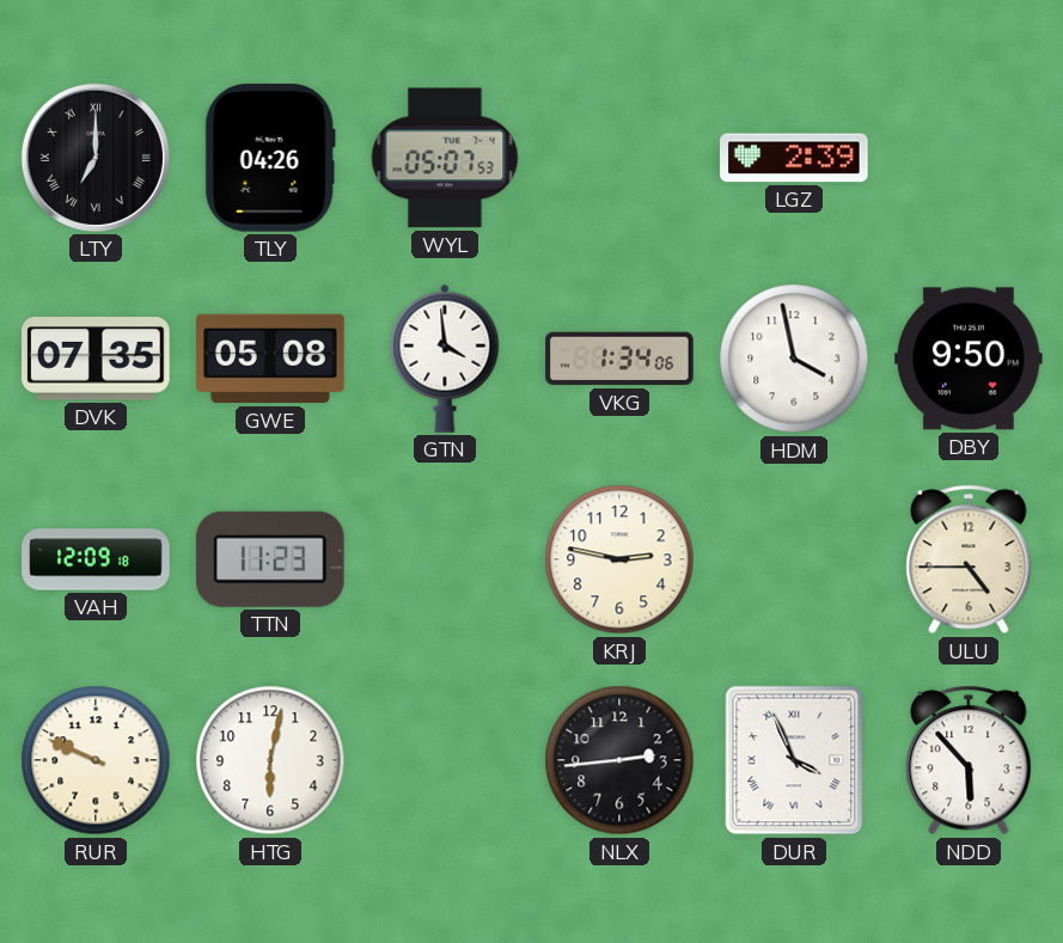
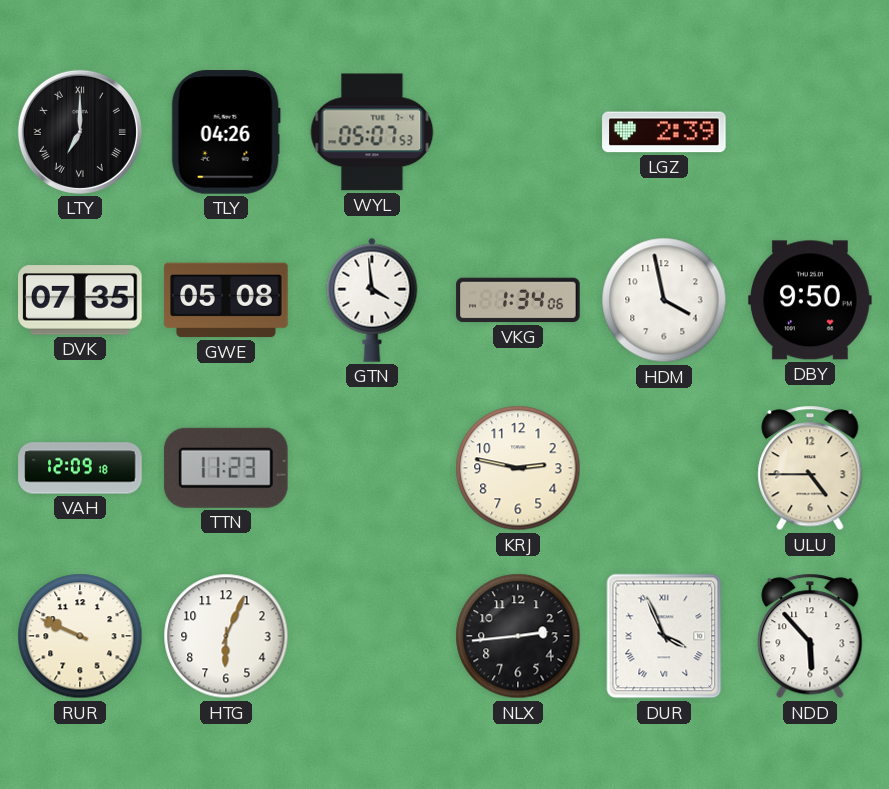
HTG: 6:02 -> 6:04
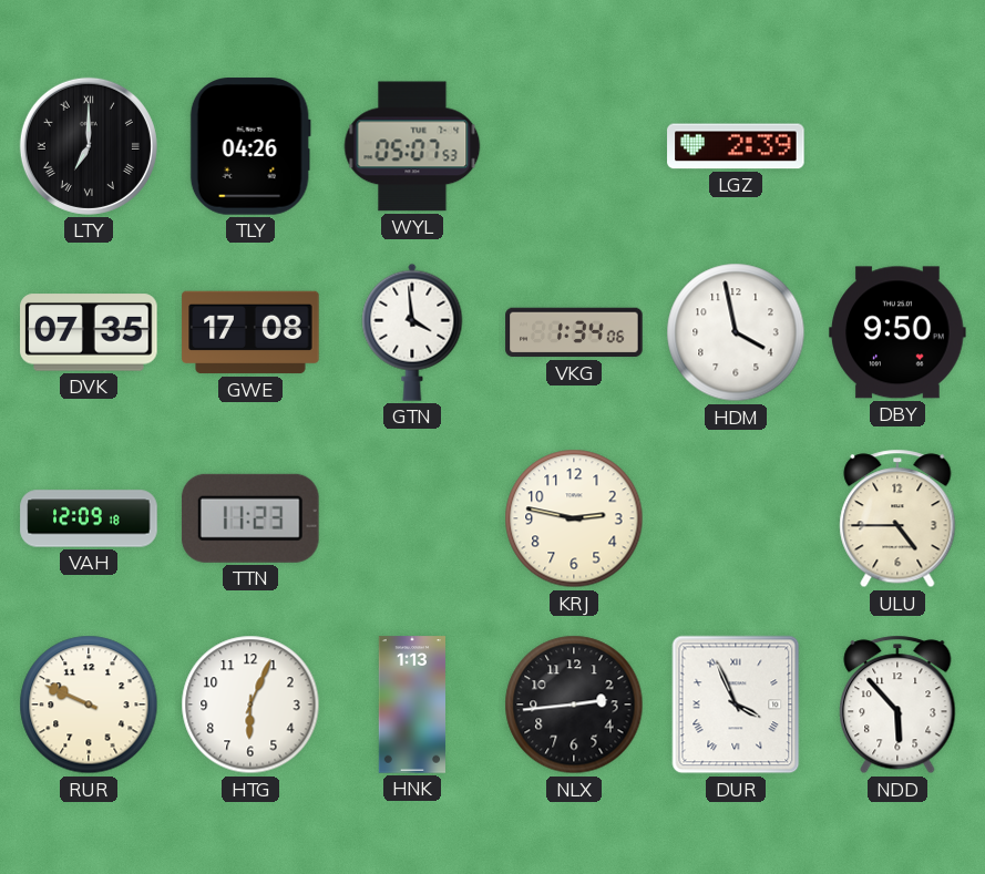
GWE: 05:08 -> 17:08
HNK: none -> 1:13
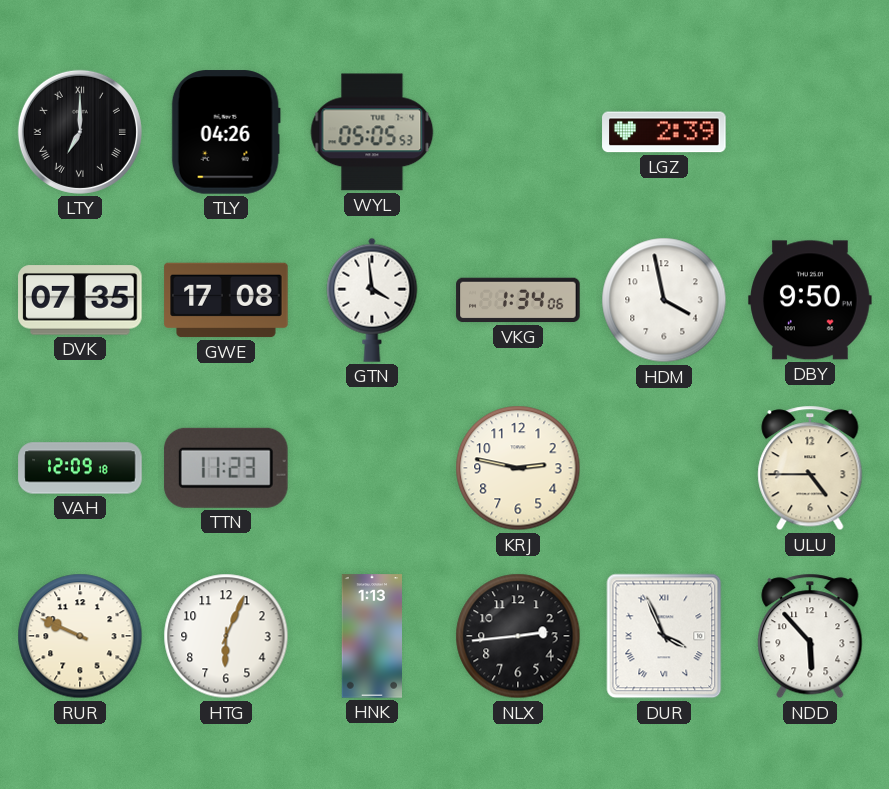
WYL: 05:07 -> 05:05
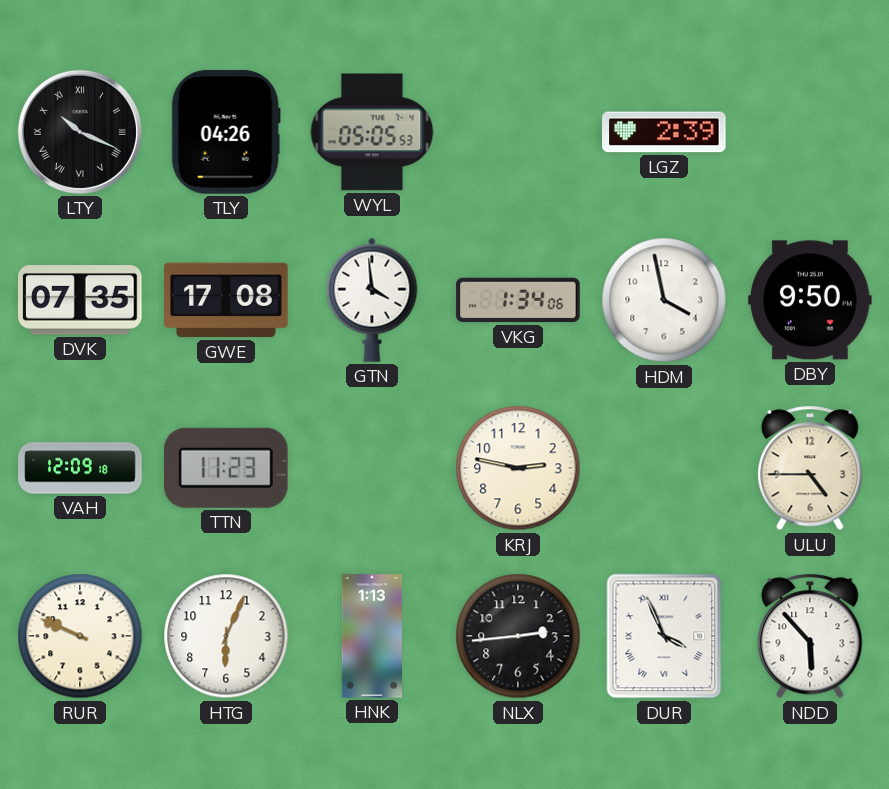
LTY: 7:00 -> 10:19
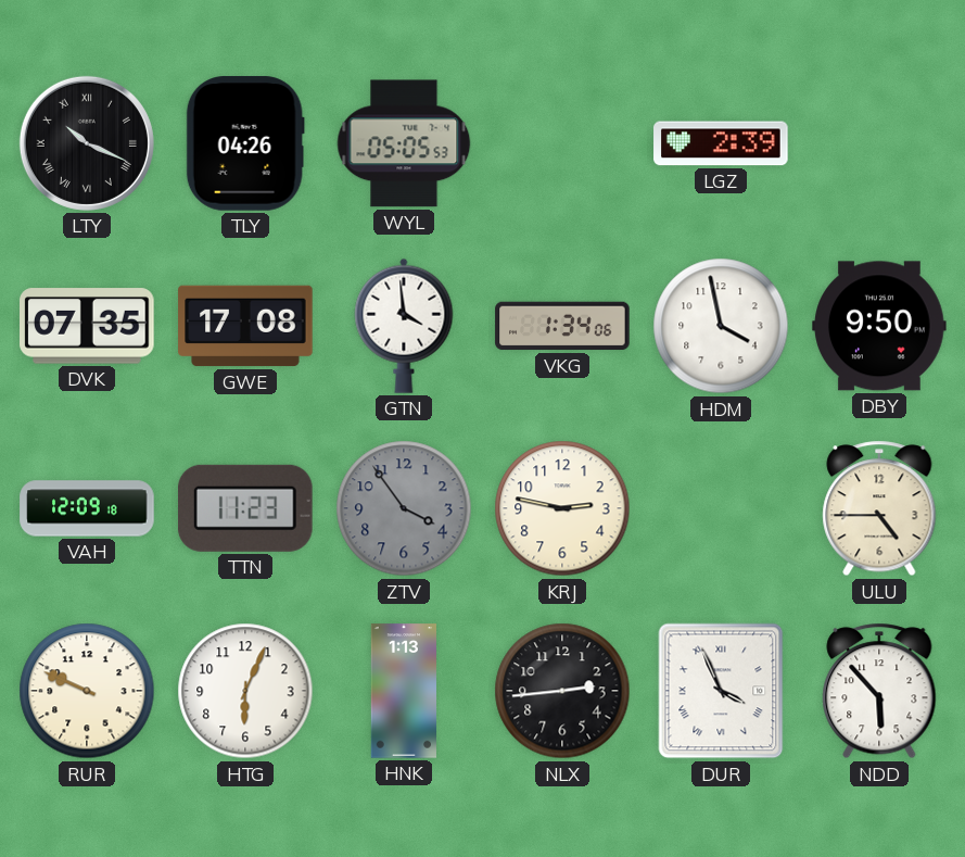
ZTV: none -> 3:54
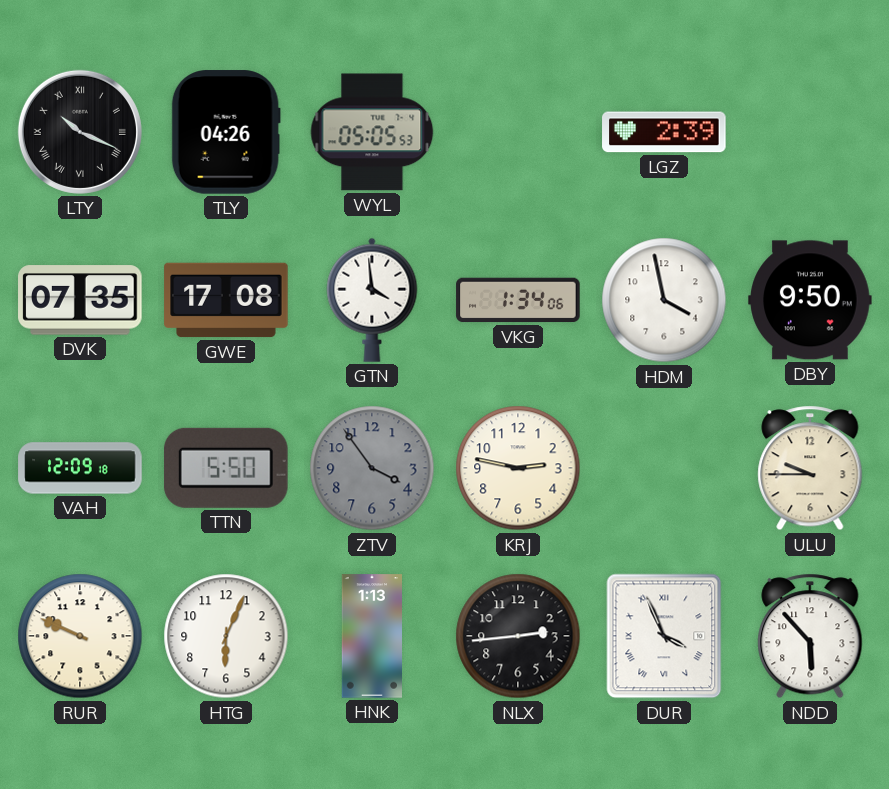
TTN: 11:23 -> 5:50
ULU: 4:45 -> 9:45
